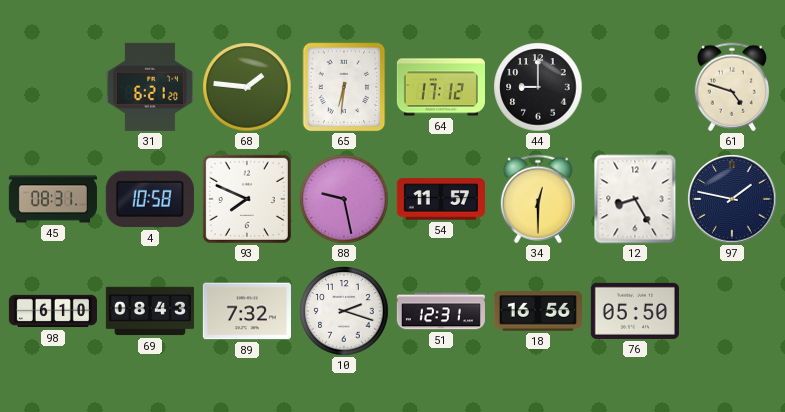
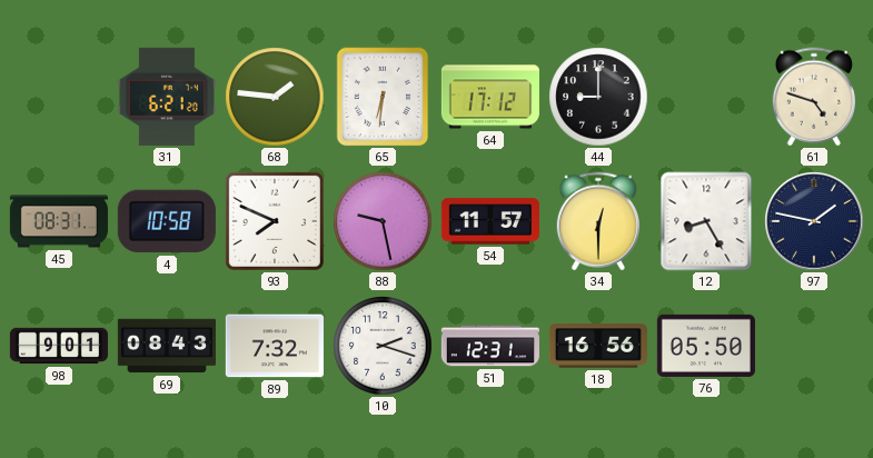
98: 6:10 -> 9:01
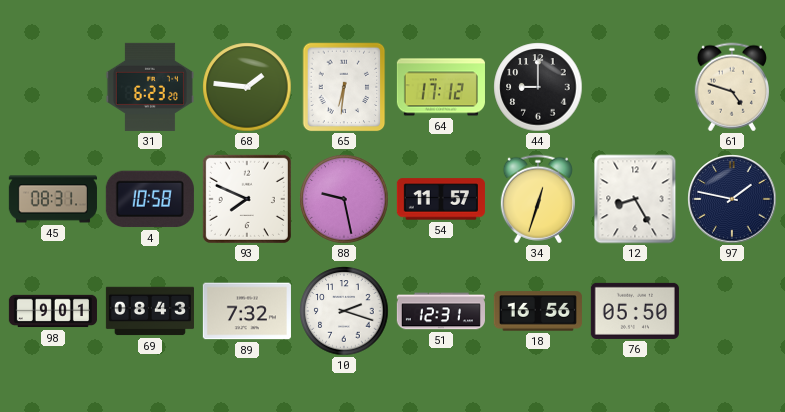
31: 6:21 -> 6:23
34: 12:30 -> 12:33
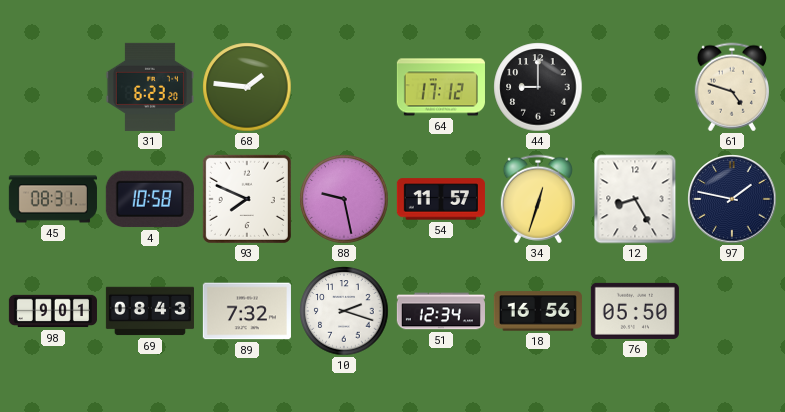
65: 6:31 -> none
51: 12:31 -> 12:34
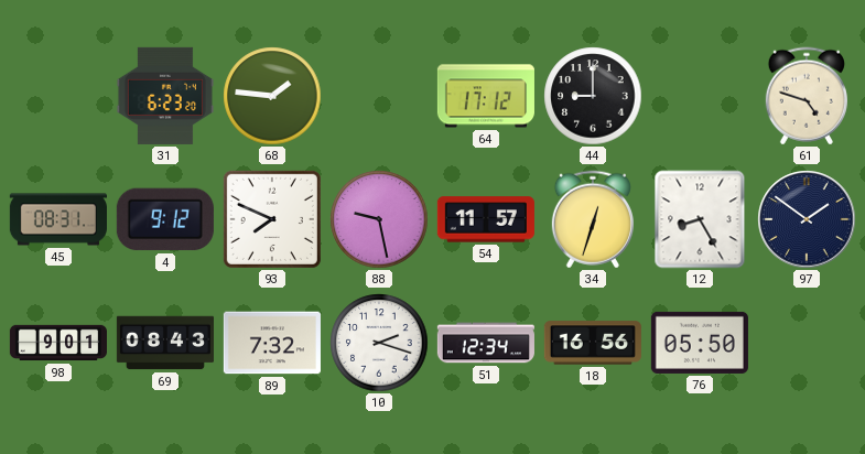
4: 10:58 -> 9:12
97: 1:47 -> 1:51
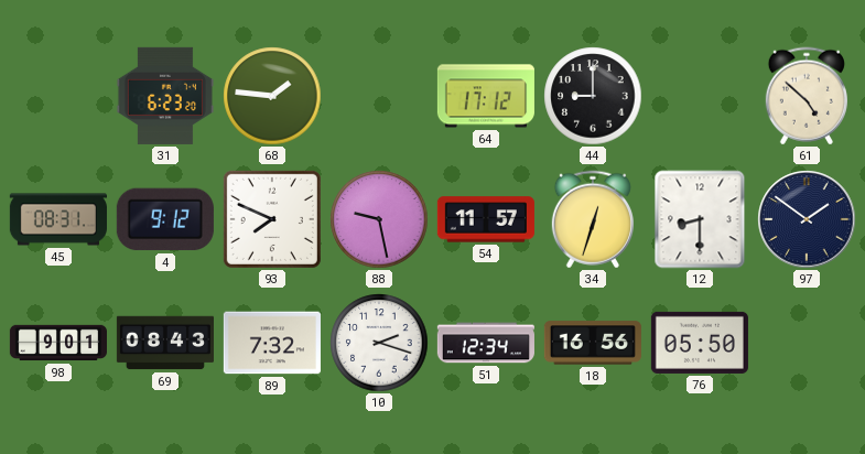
61: 4:48 -> 4:52
12: 8:25 -> 8:30
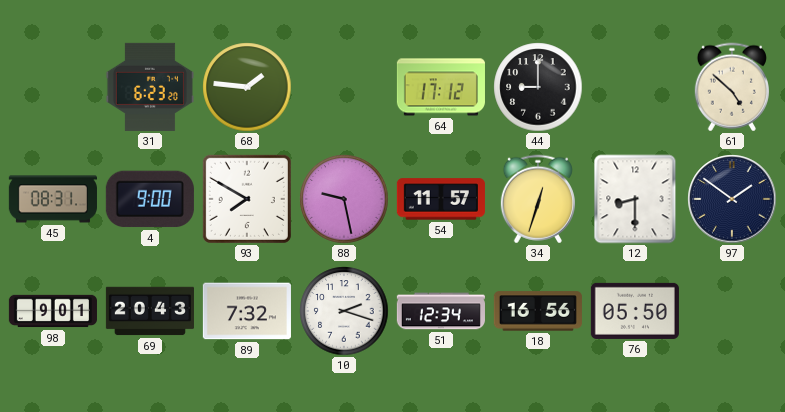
4: 9:12 -> 9:00
93: 7:49 -> 7:50
69: 08:43 -> 20:43
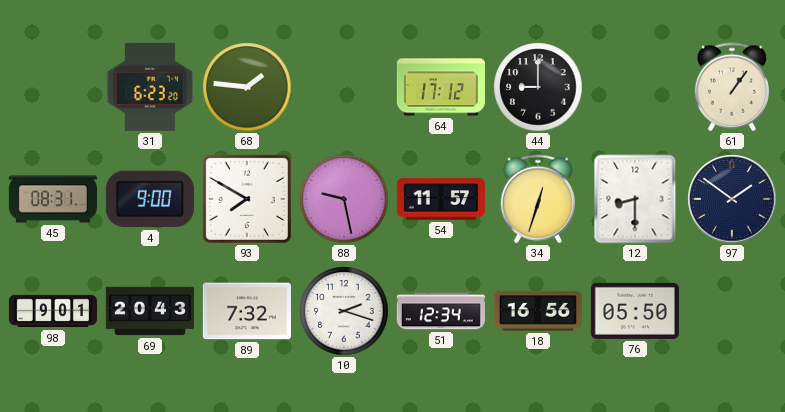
61: 4:52 -> 1:06
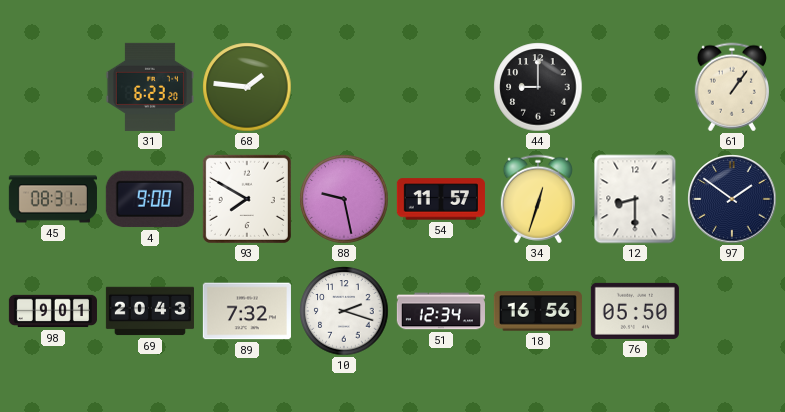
64: 17:12 -> none
